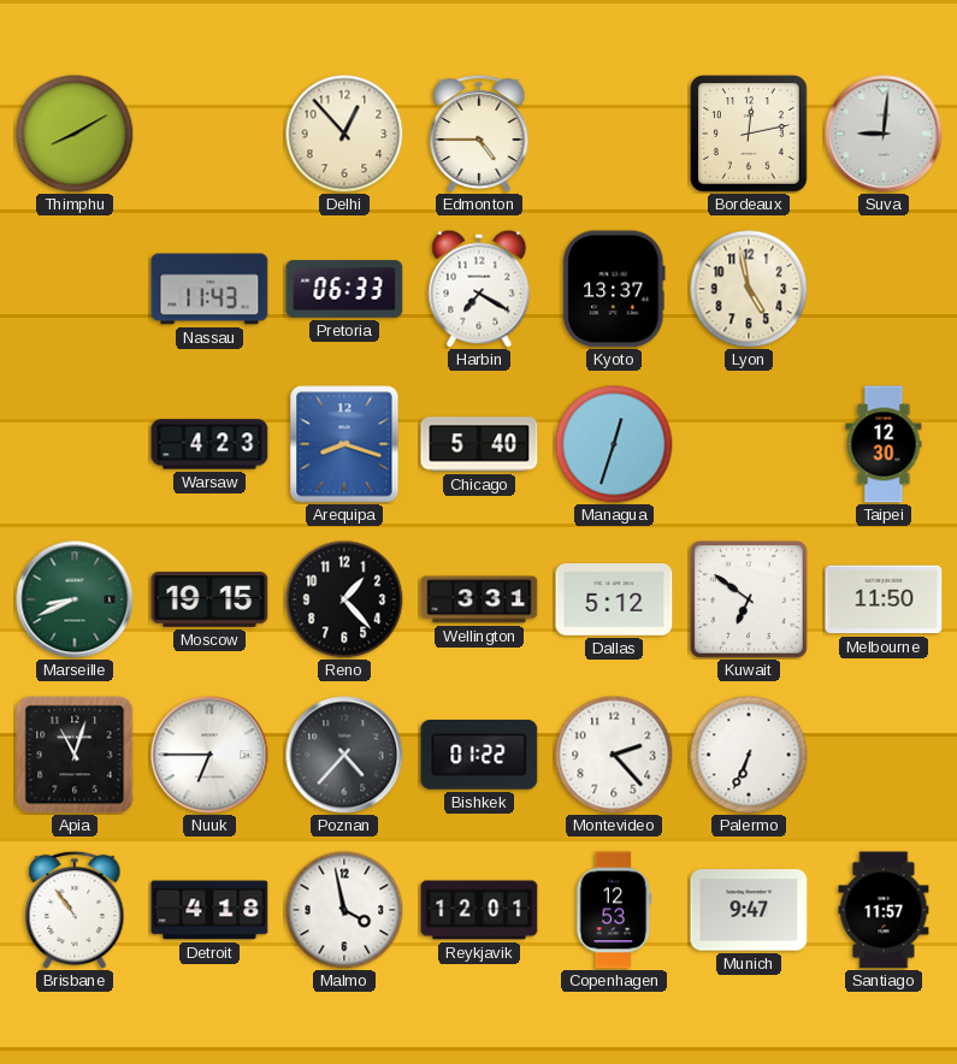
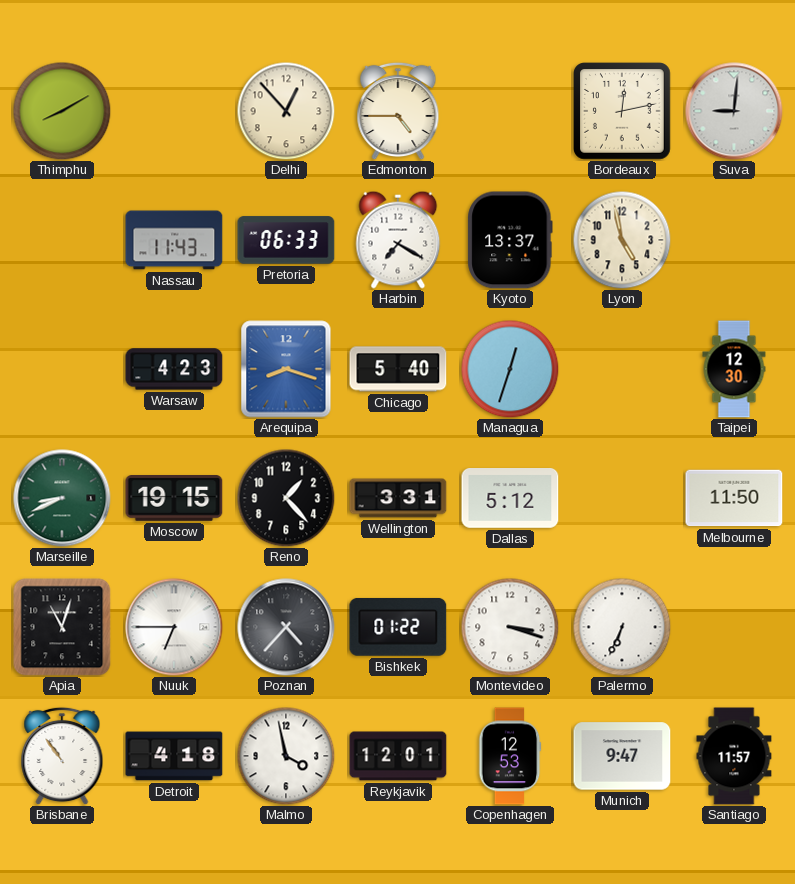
Kuwait: 6:51 -> none
Montevideo: 2:23 -> 3:18
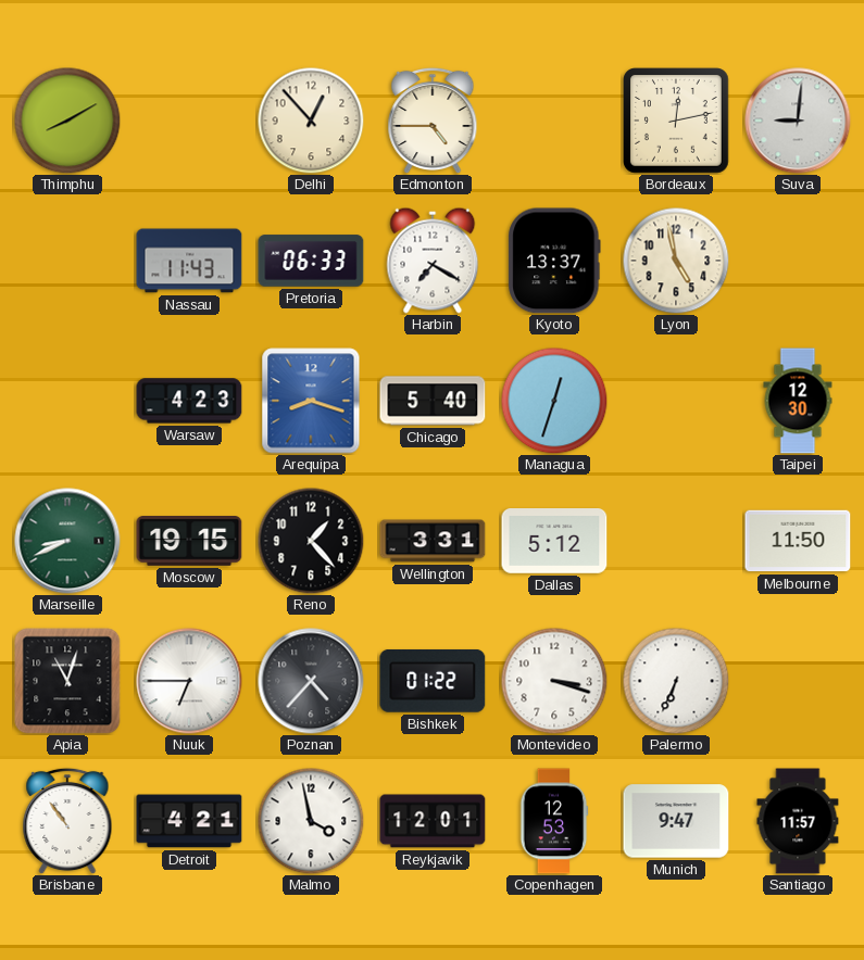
Detroit: 4:18 -> 4:21
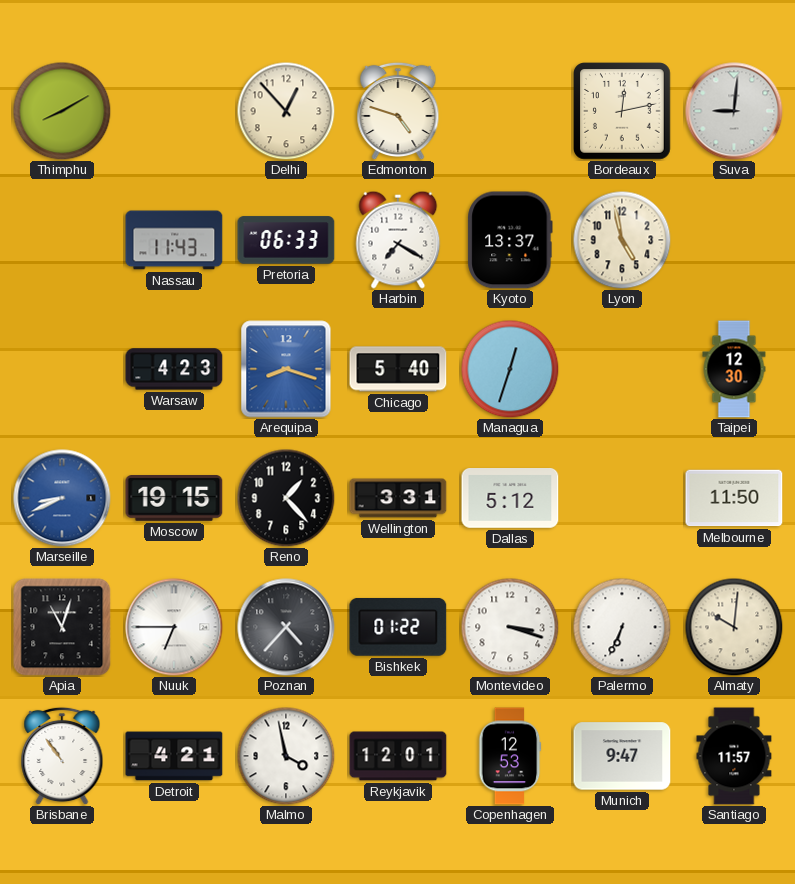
Edmonton: 4:45 -> 4:48
Marseille dial: green -> blue
Almaty: none -> 10:01
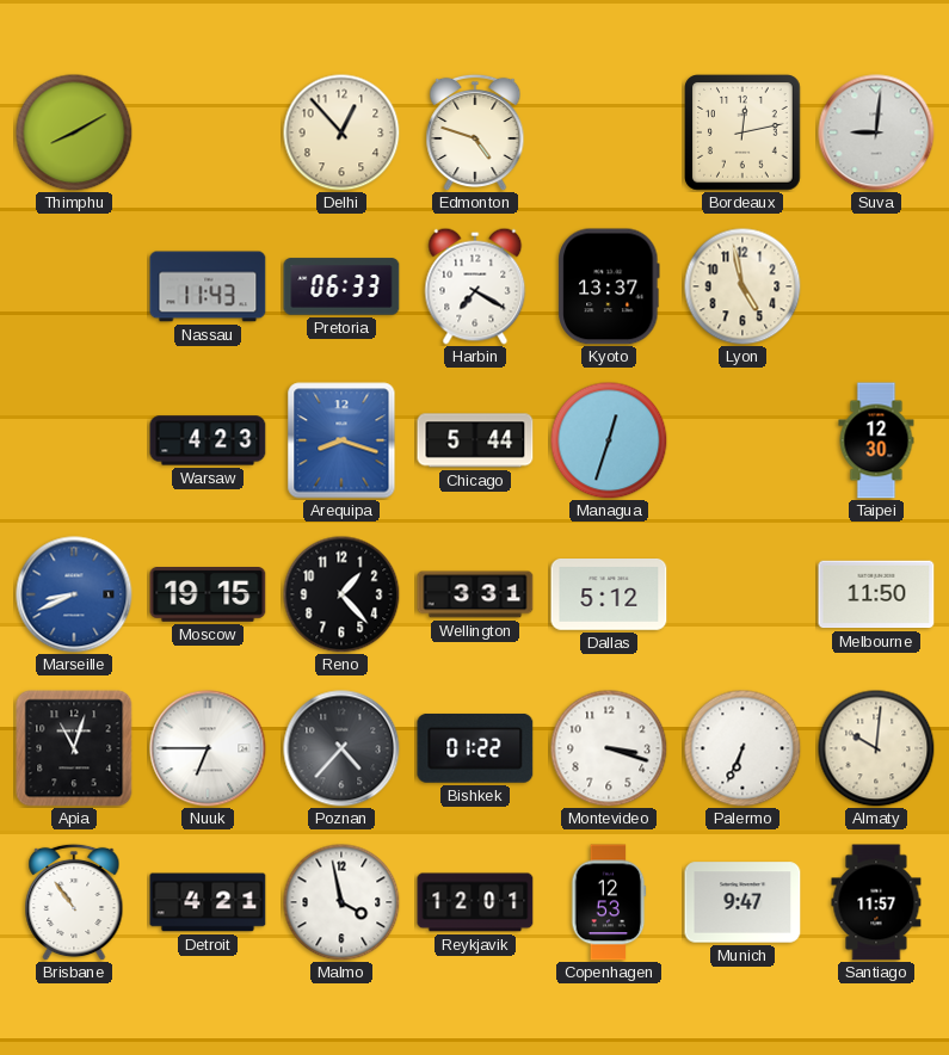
Chicago: 5:40 -> 5:44
